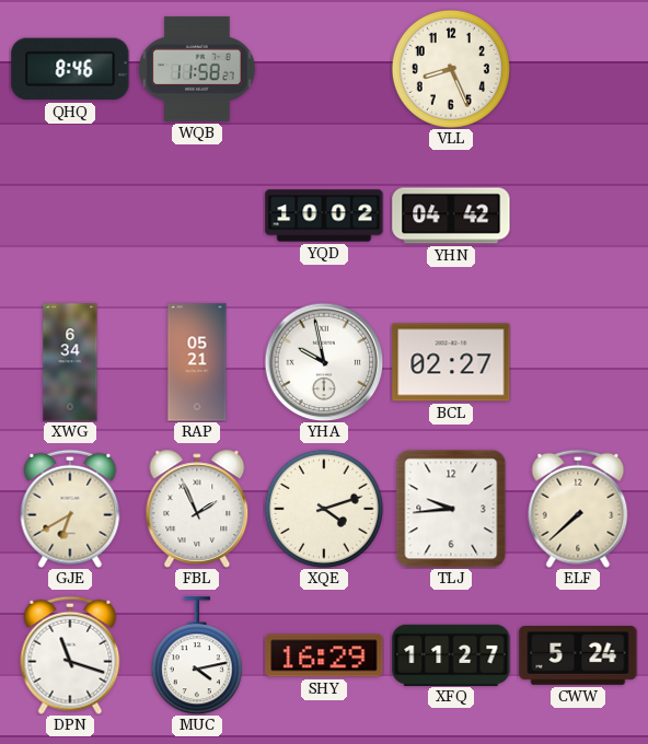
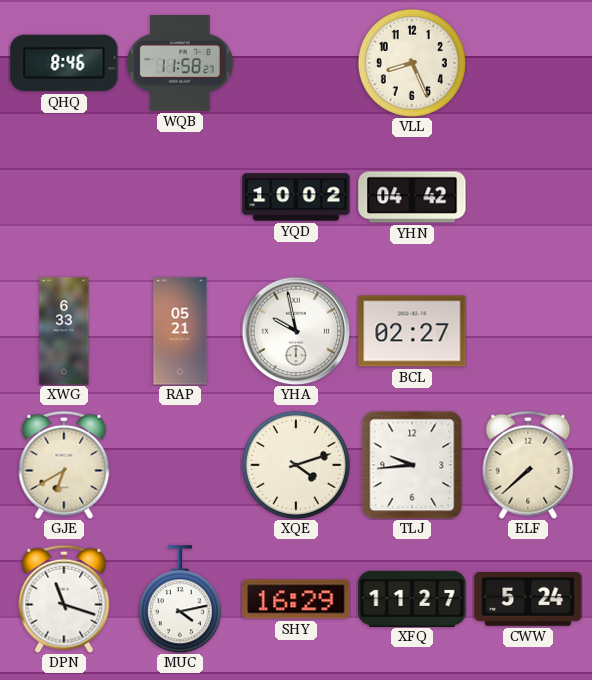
XWG: 6:34 -> 6:33
FBL: 1:56 -> none
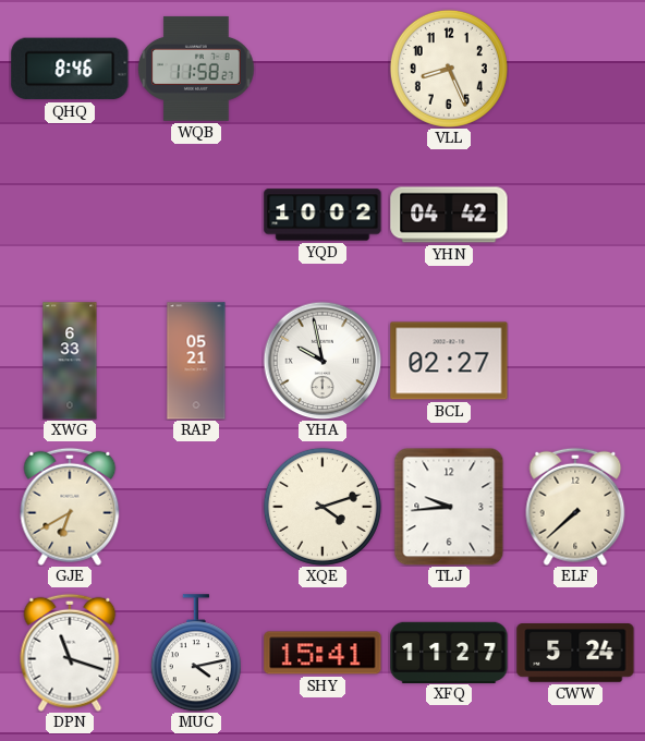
SHY: 16:29 -> 15:41
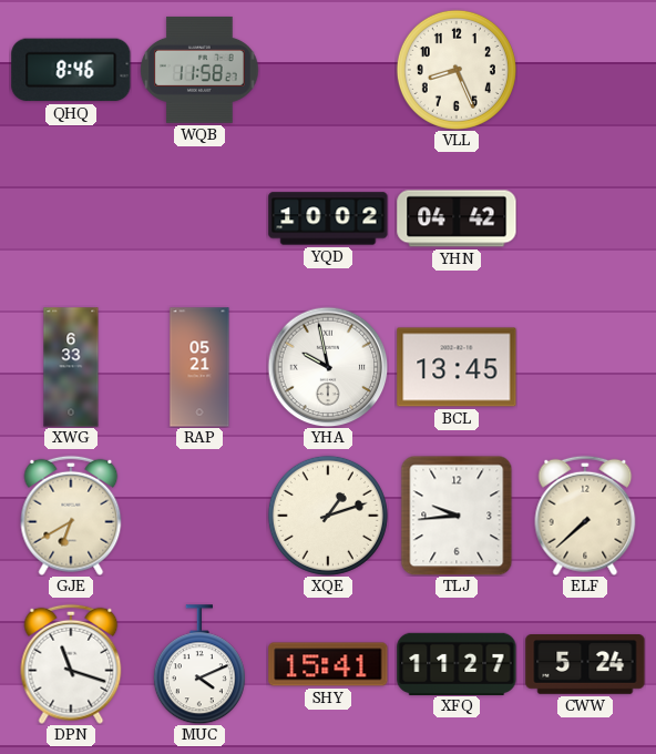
BCL: 02:27 -> 13:45
XQE: 4:12 -> 1:12
MUC: 4:13 -> 4:11
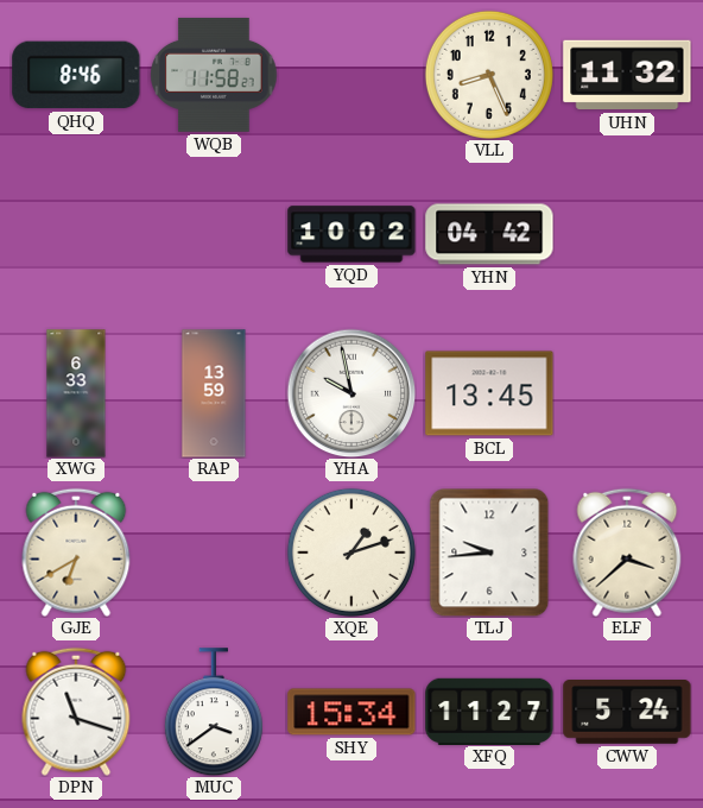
UHN: none -> 11:32
RAP: 05:21 -> 13:59
ELF: 7:38 -> 3:38
MUC: 4:11 -> 3:39
SHY: 15:41 -> 15:34
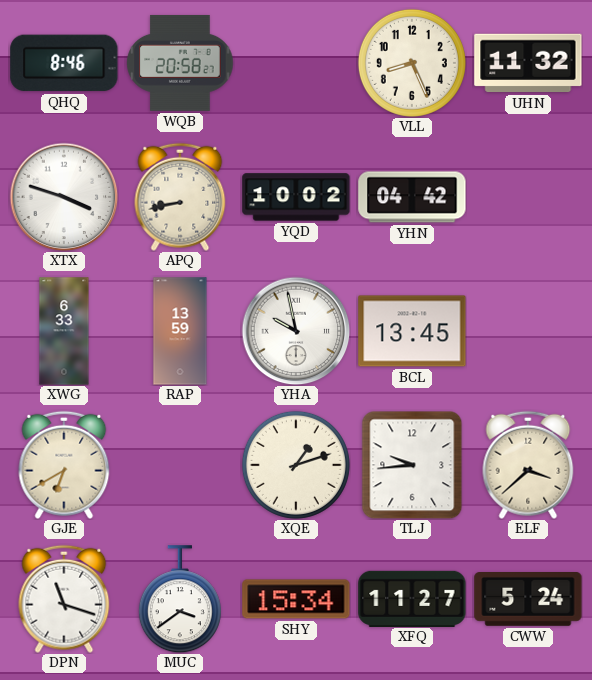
WQB: 11:58 -> 20:58
XTX: none -> 3:48
APQ: none -> 8:43
